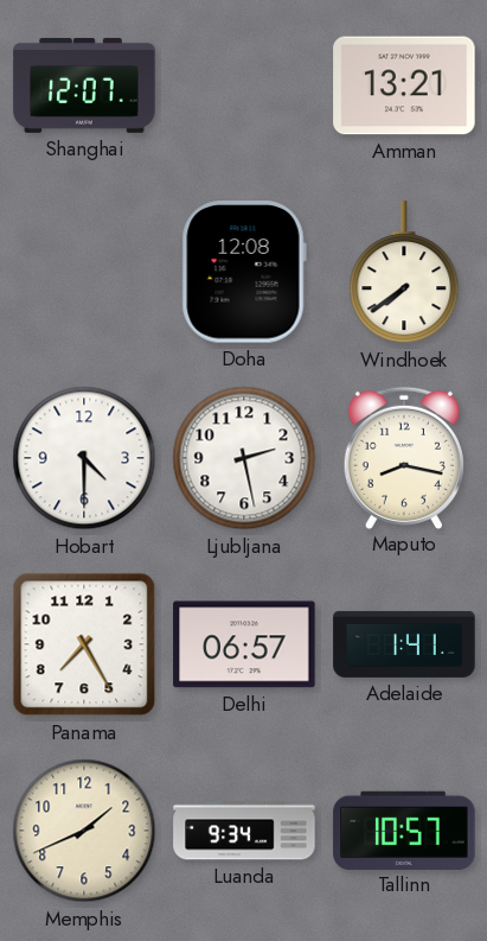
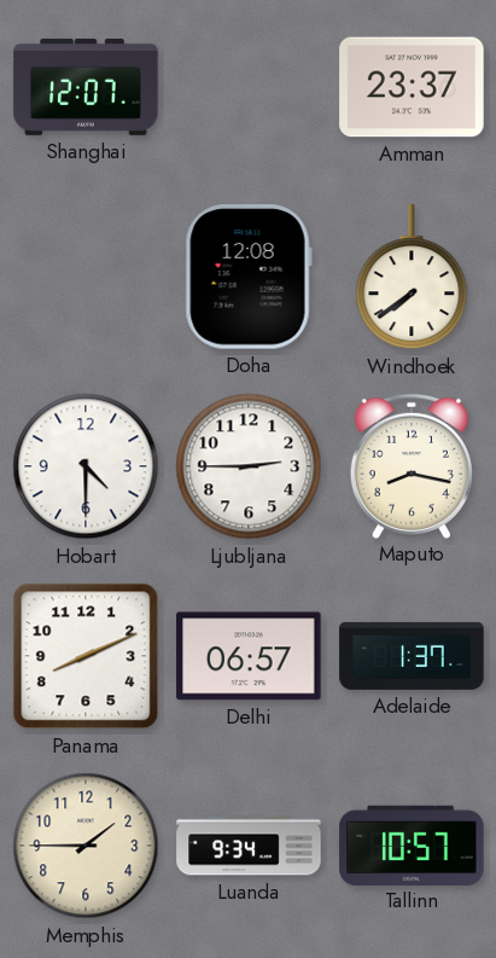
Amman: 13:21 -> 23:37
Ljubljana: 2:28 -> 2:45
Panama: 7:25 -> 8:11
Adelaide: 1:41 -> 1:37
Memphis: 1:41 -> 1:45
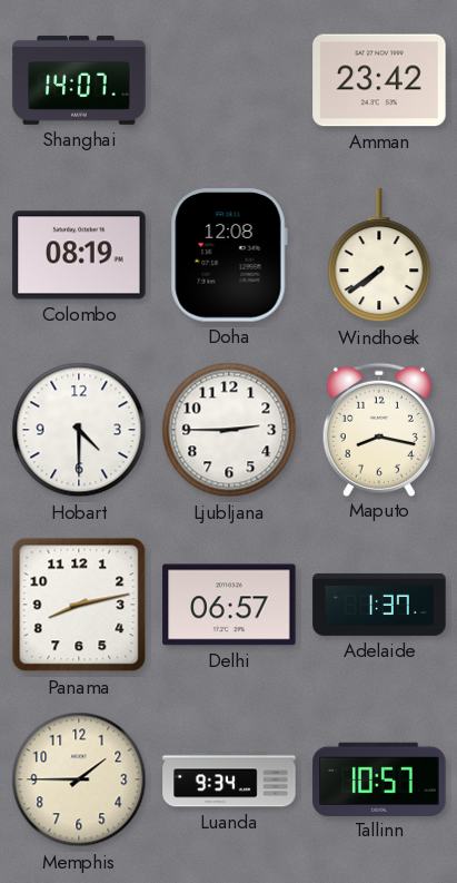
Shanghai: 12:07 -> 14:07
Amman: 23:37 -> 23:42
Colombo: none -> 08:19
Panama: 8:11 -> 8:13
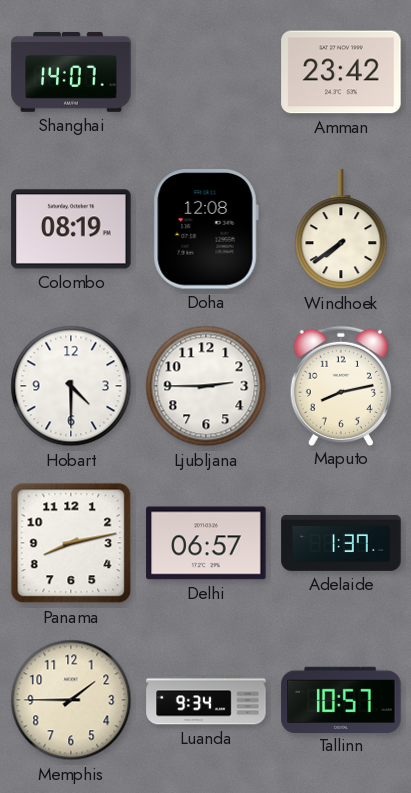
Maputo: 8:17 -> 8:13
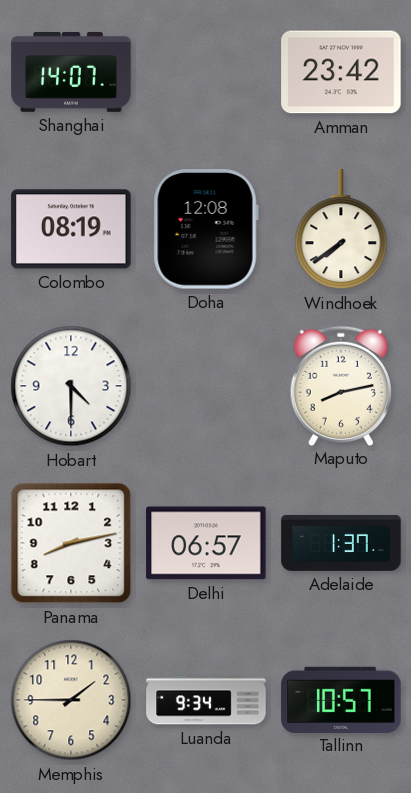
Ljubljana: 2:45 -> none
